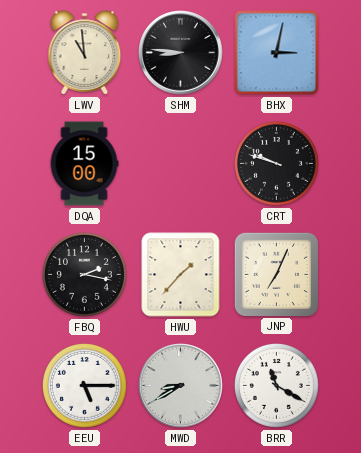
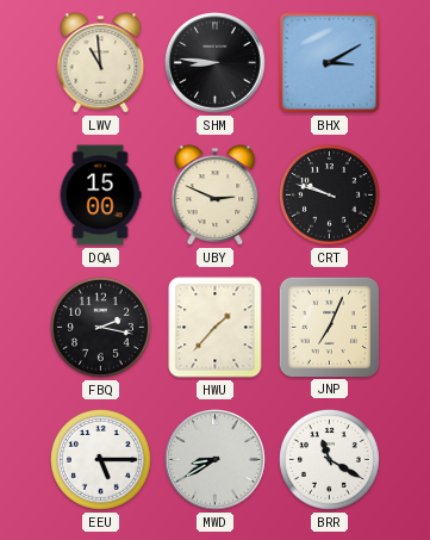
BHX: 3:02 -> 3:10
UBY: none -> 2:49
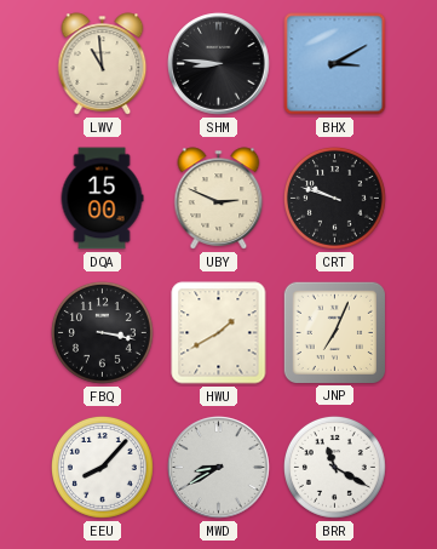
FBQ: 2:17 -> 3:17
HWU: 1:37 -> 1:40
EEU: 5:15 -> 8:07
